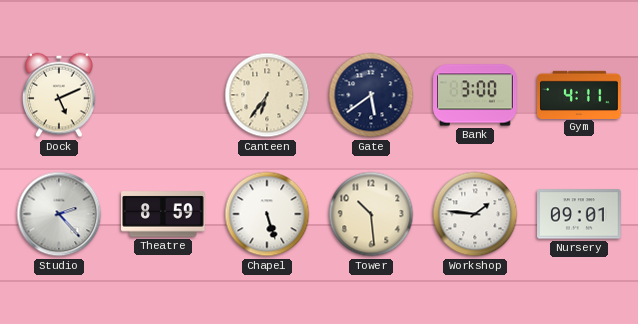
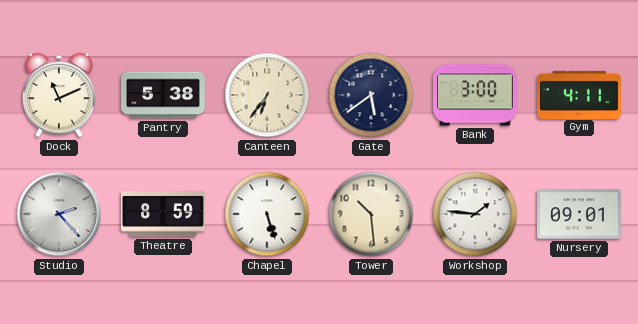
Dock: 5:11 -> 11:11
Pantry: none -> 5:38
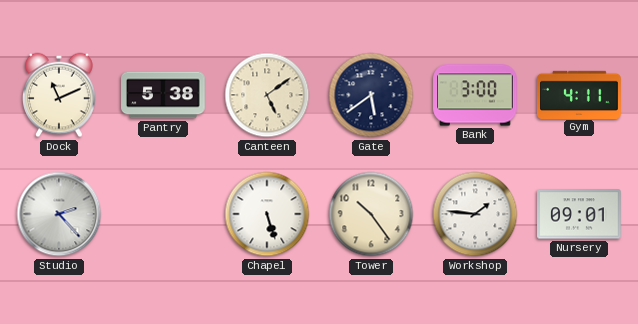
Canteen: 6:36 -> 5:09
Theatre: 8:59 -> none
Tower: 10:29 -> 10:24
